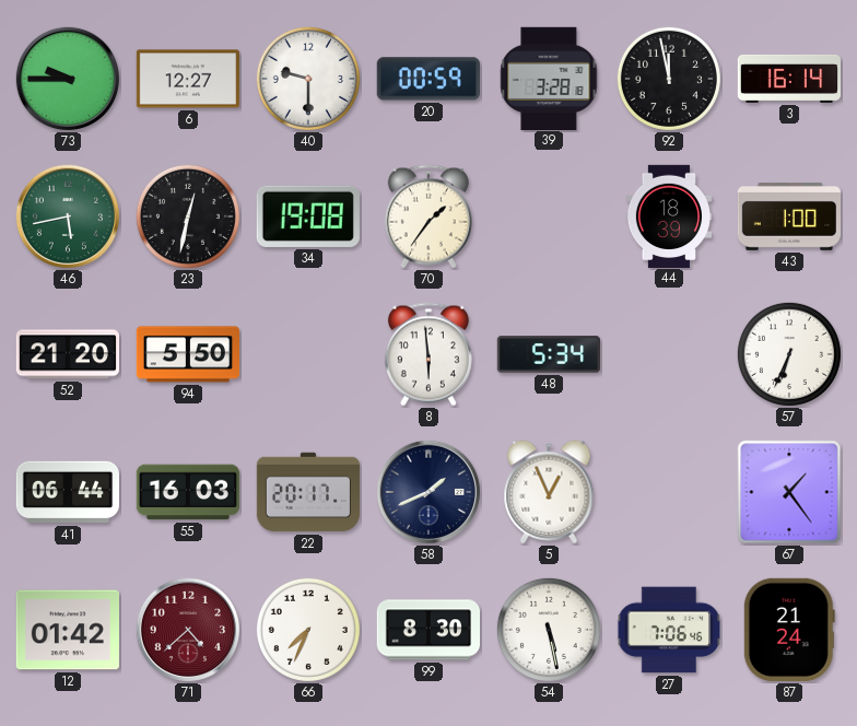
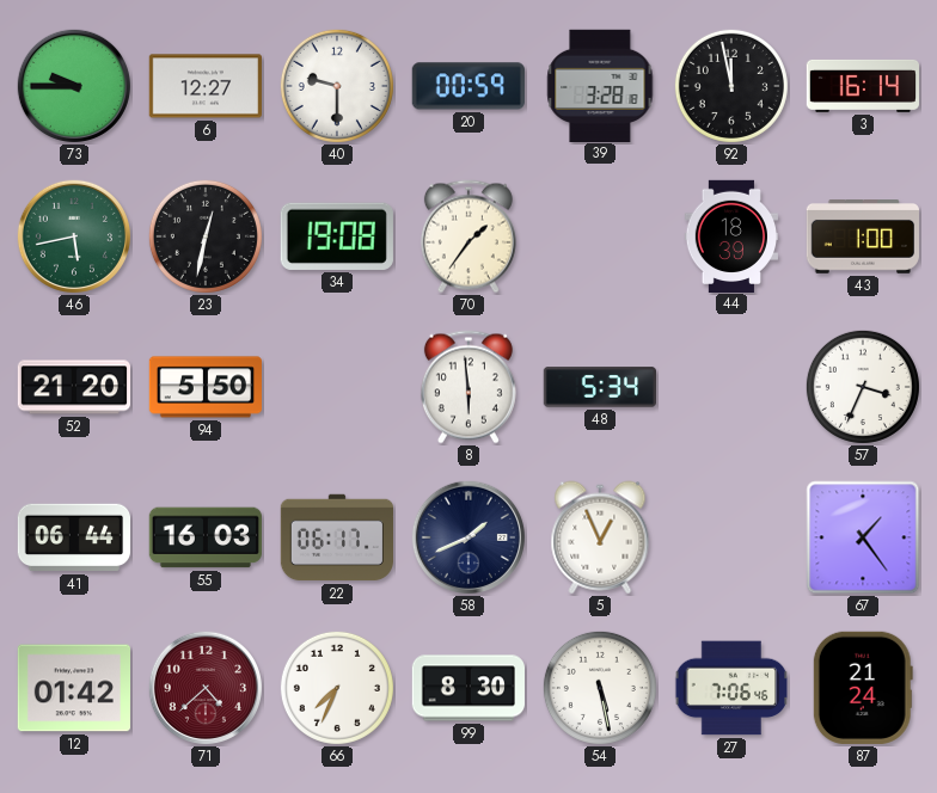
57: 6:34 -> 3:34
22: 20:17 -> 06:17
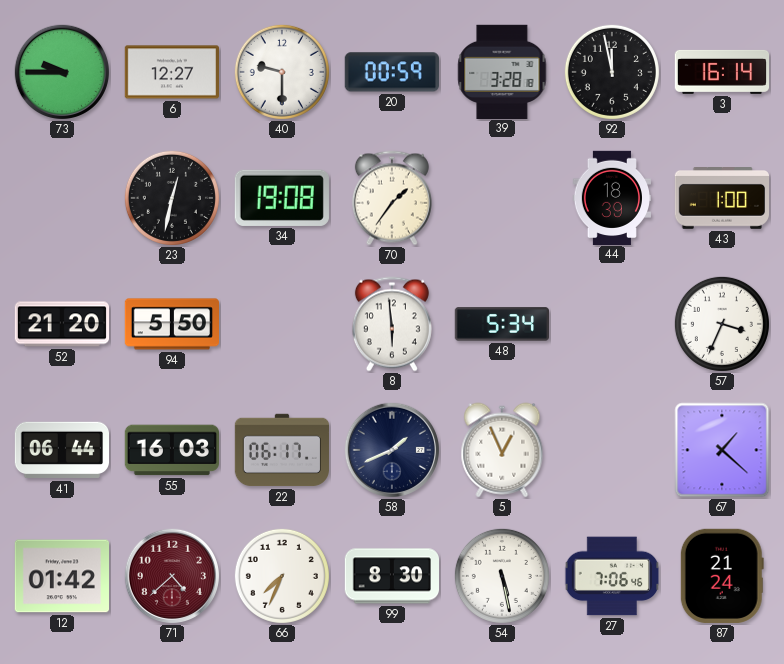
46: 5:43 -> none
67: 1:24 -> 1:22
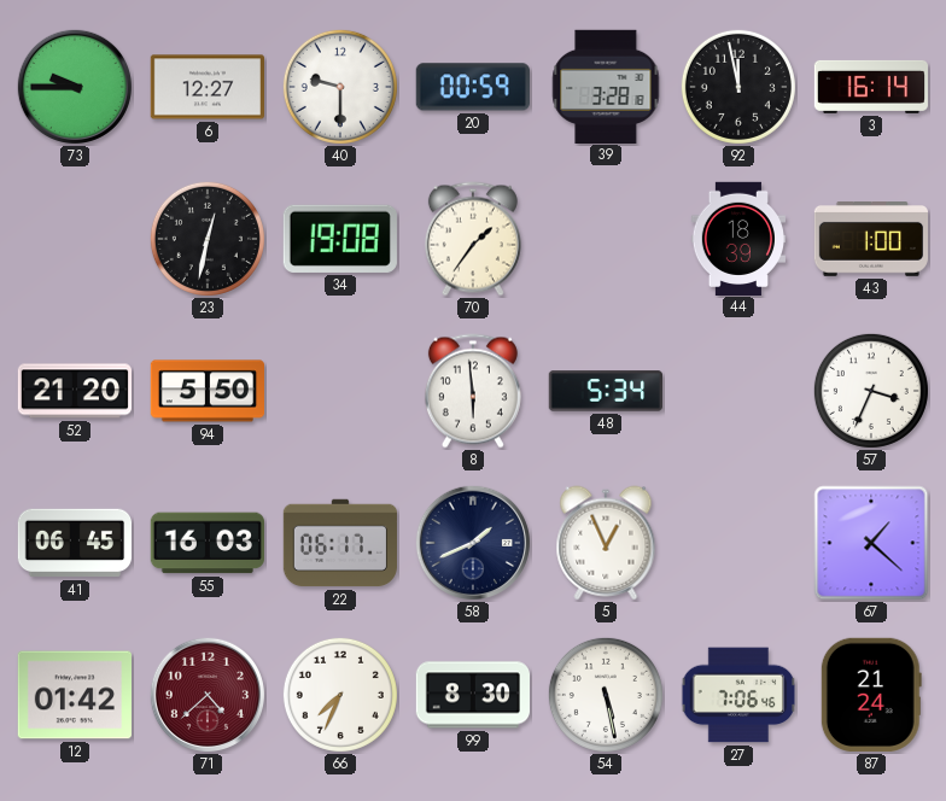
41: 06:44 -> 06:45
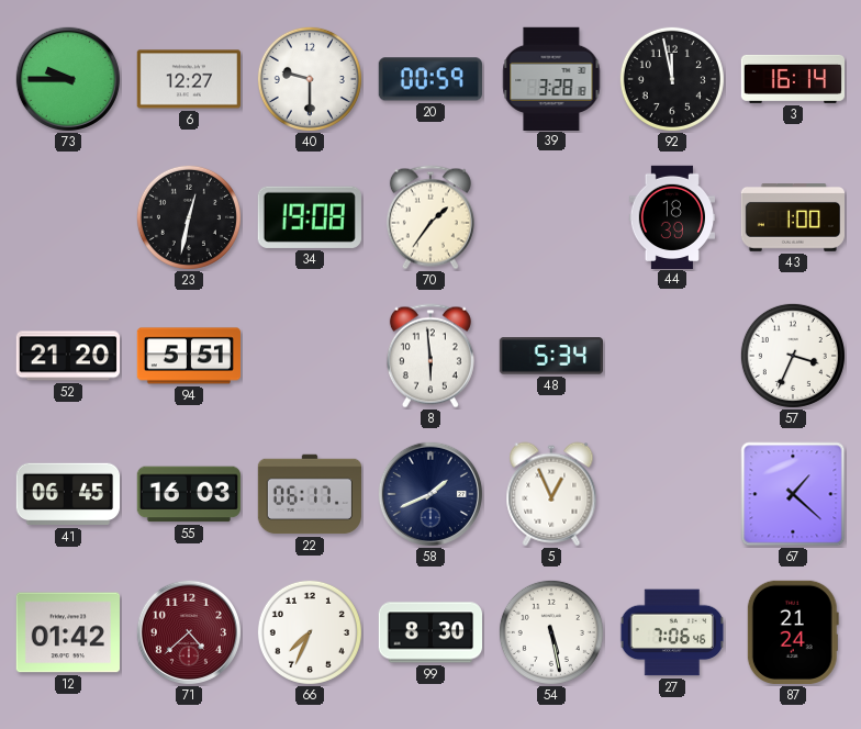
94: 5:50 -> 5:51
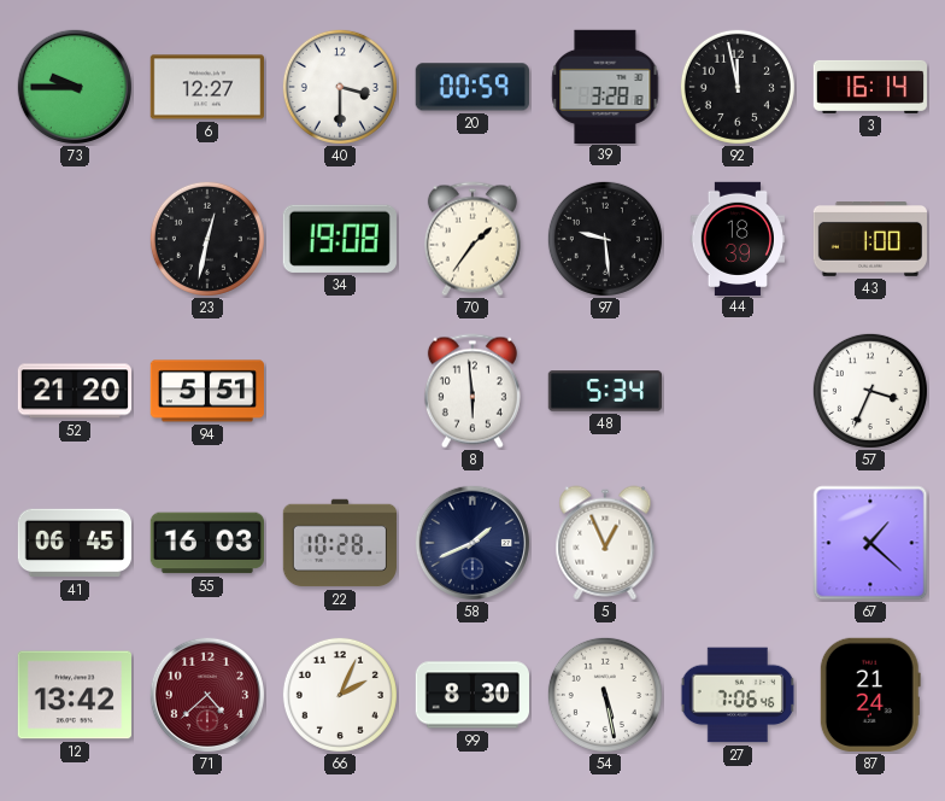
40: 9:30 -> 3:30
97: none -> 9:29
22: 06:17 -> 10:28
12: 01:42 -> 13:42
66: 7:34 -> 2:04
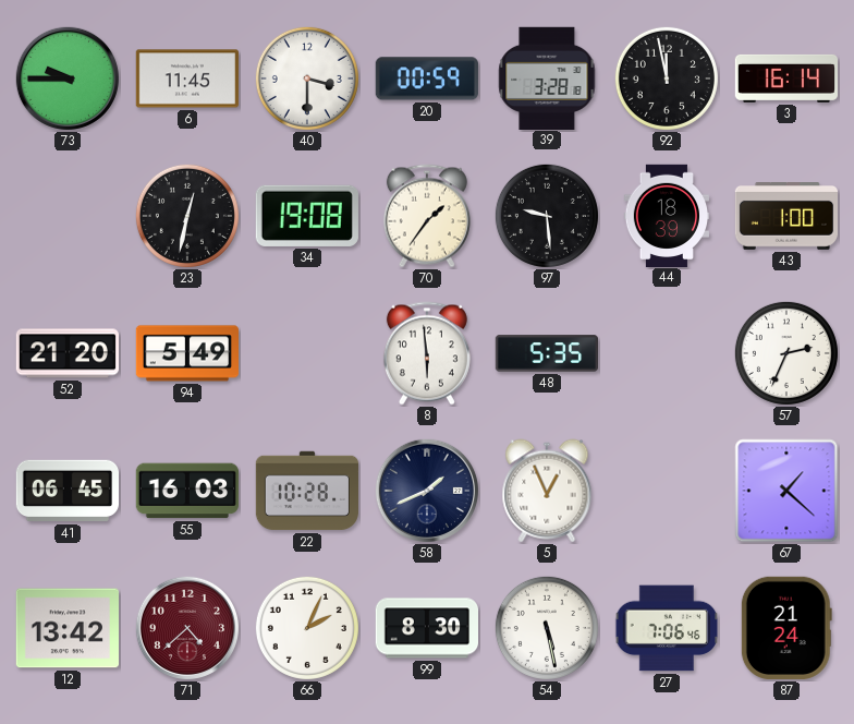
6: 12:27 -> 11:45
94: 5:51 -> 5:49
48: 5:34 -> 5:35
57: 3:34 -> 2:34
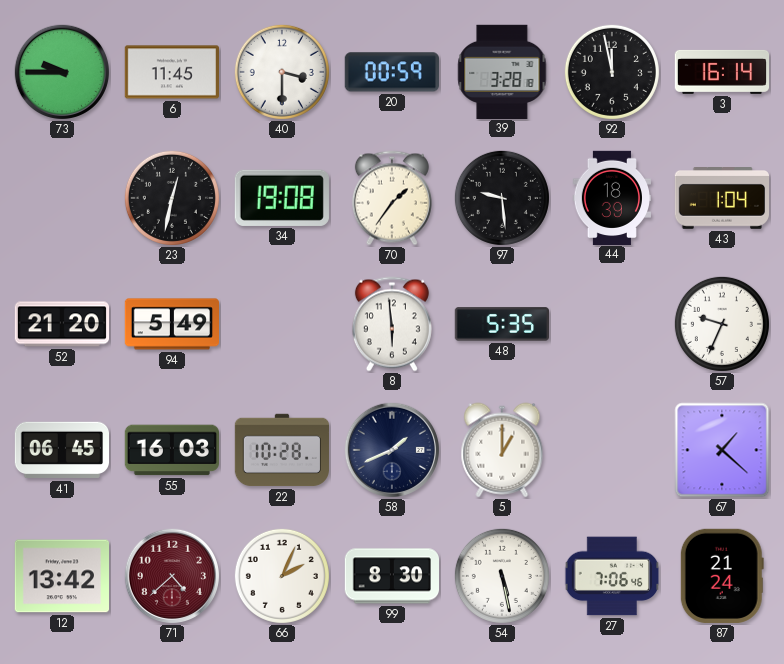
43: 1:00 -> 1:04
57: 2:34 -> 9:34
5: 12:56 -> 1:00
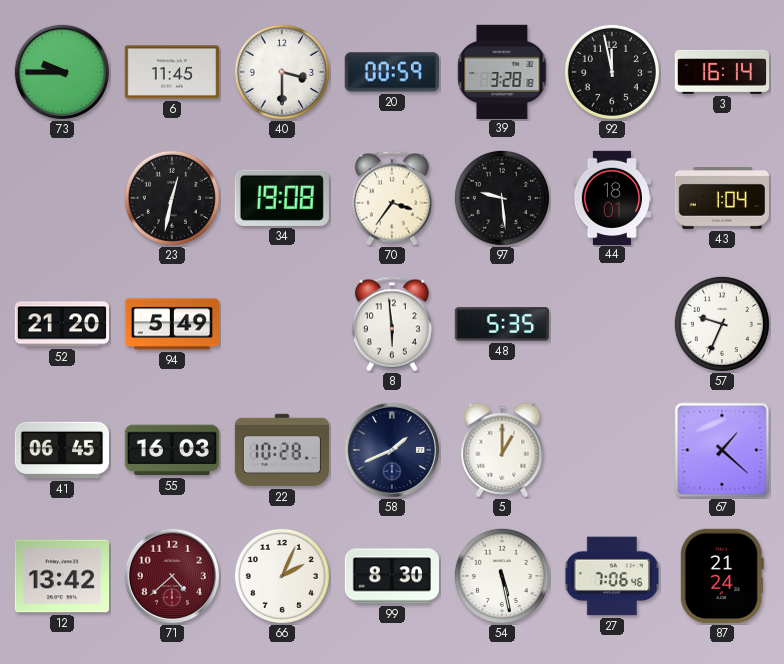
70: 1:36 -> 3:36
44: 18:39 -> 18:01
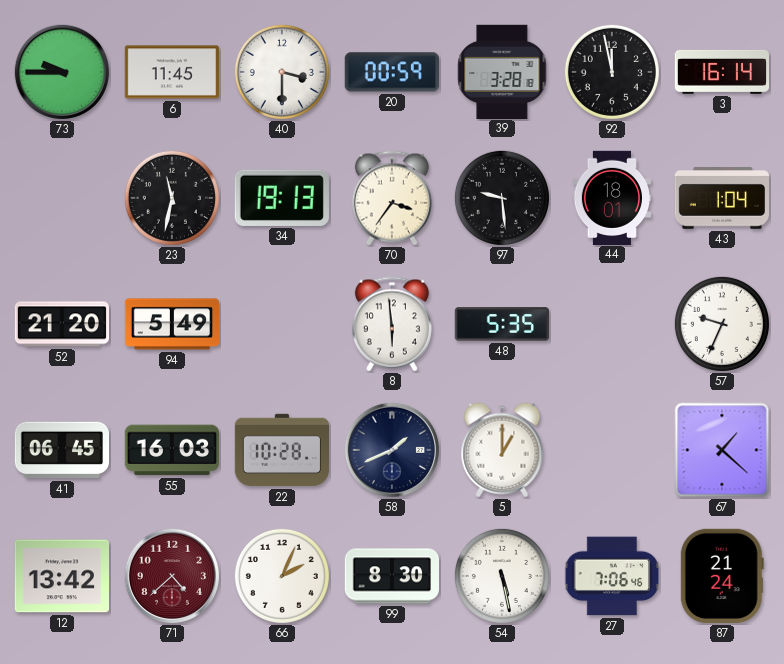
23: 12:32 -> 11:32
34: 19:08 -> 19:13
